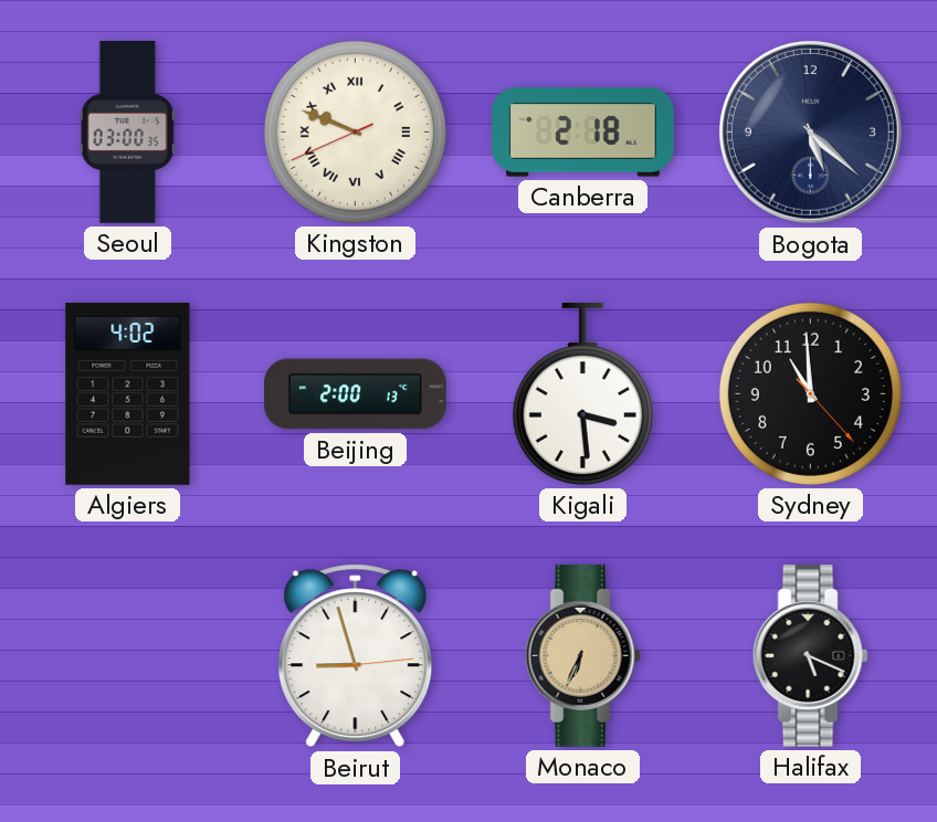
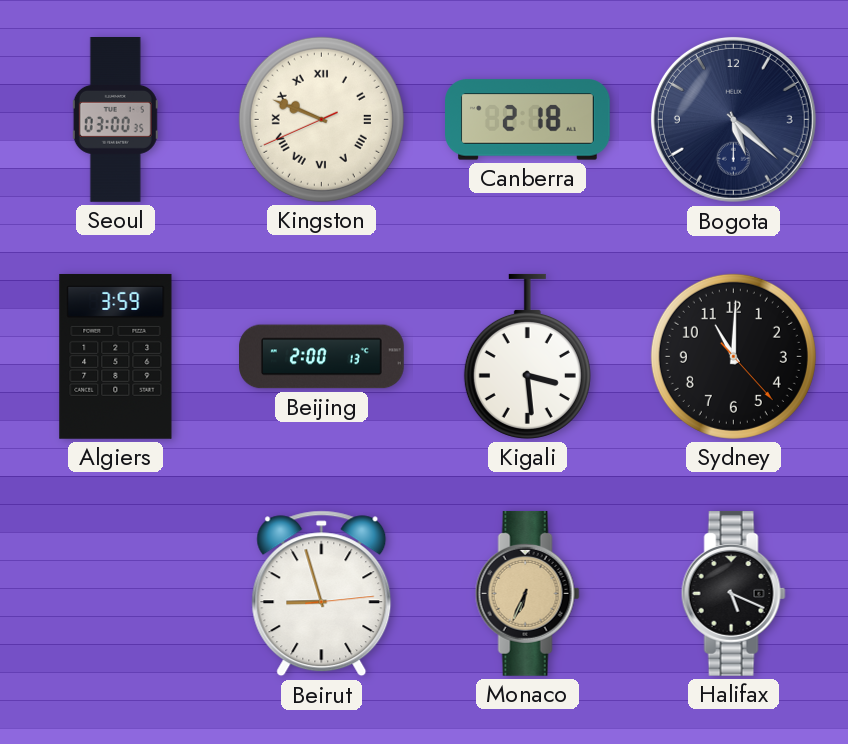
Algiers: 4:02 -> 3:59
Sydney: 10:59 -> 11:00
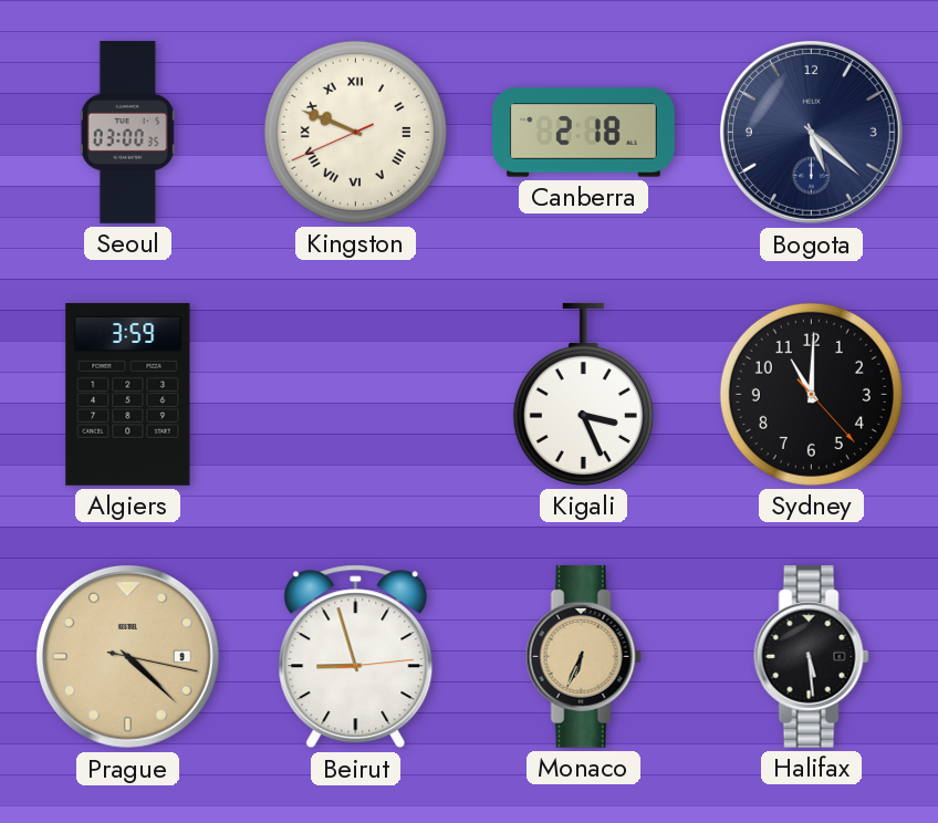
Beijing: 2:00 -> none
Kigali: 3:29 -> 3:26
Prague: none -> 4:22
Halifax: 5:19 -> 5:29
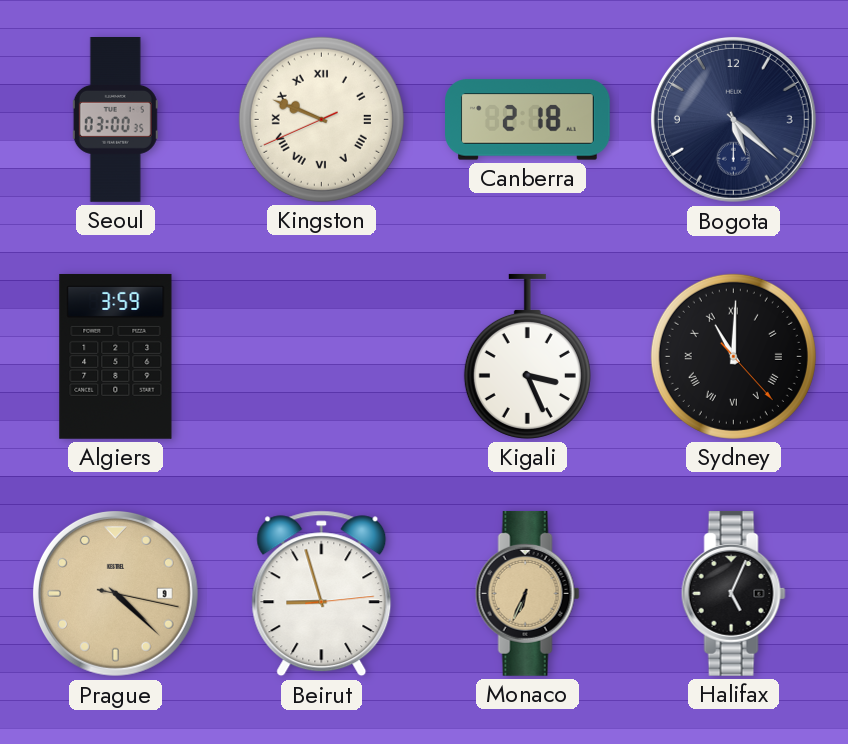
Sydney numerals: Arabic -> Roman
Halifax: 5:29 -> 5:04
